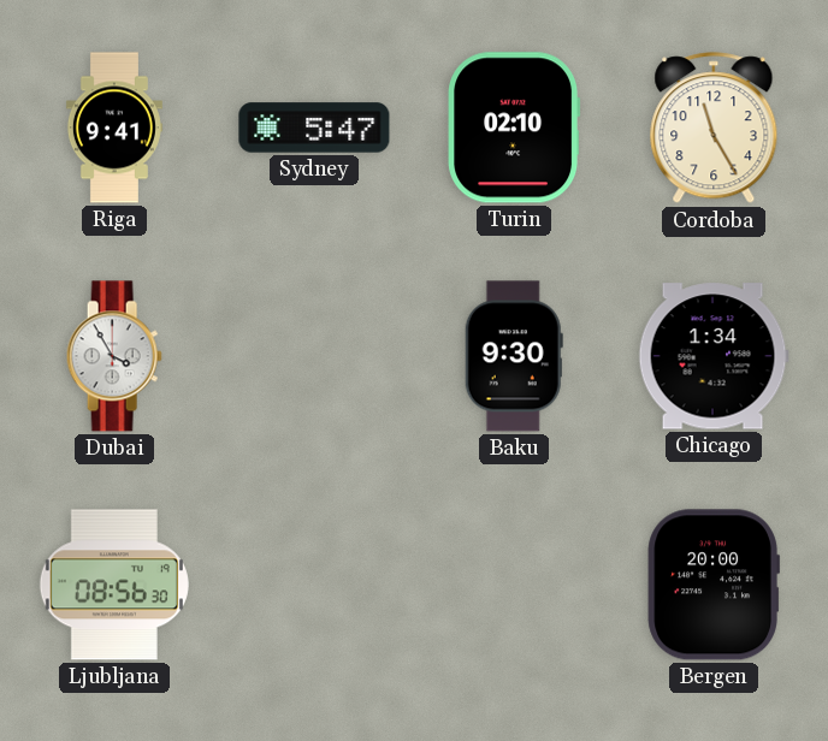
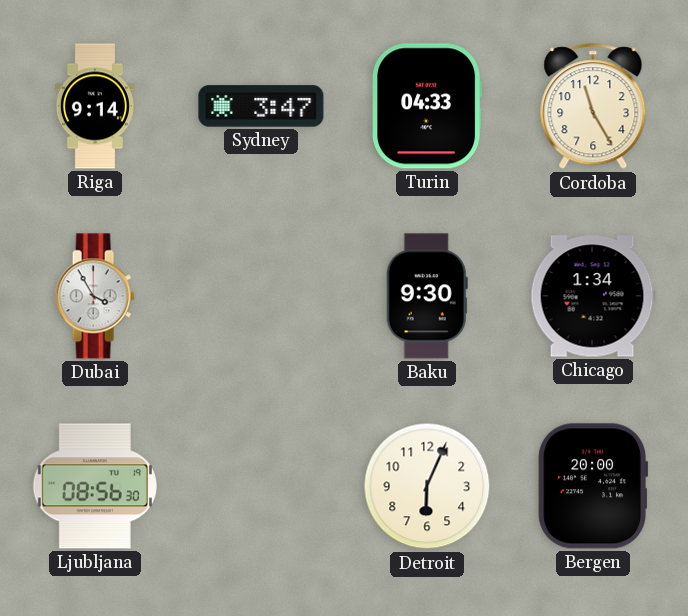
Riga: 9:41 -> 9:14
Sydney: 5:47 -> 3:47
Turin: 02:10 -> 04:33
Detroit: none -> 6:04
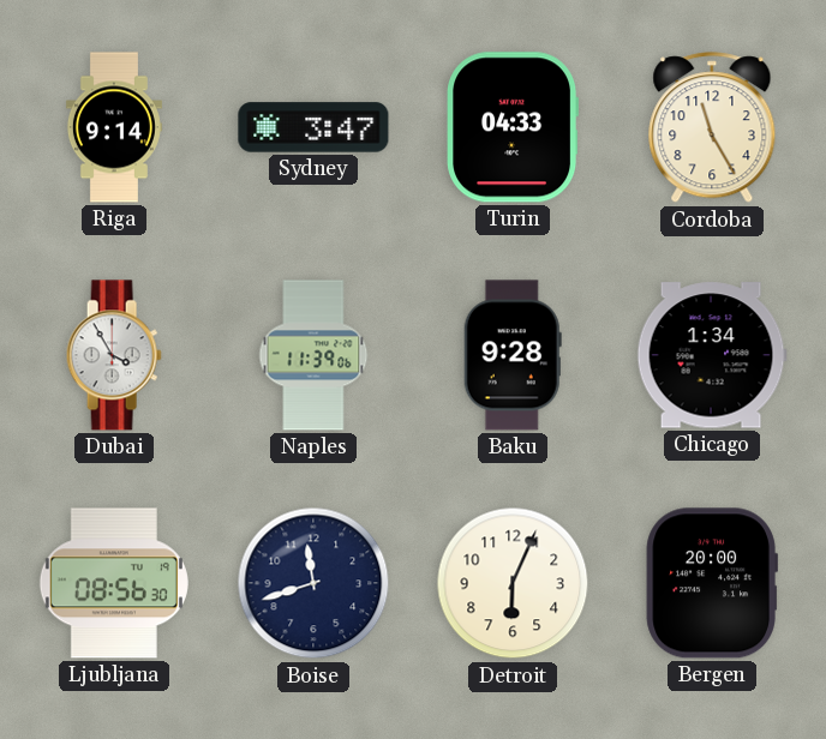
Naples: none -> 11:39
Baku: 9:30 -> 9:28
Boise: none -> 11:42
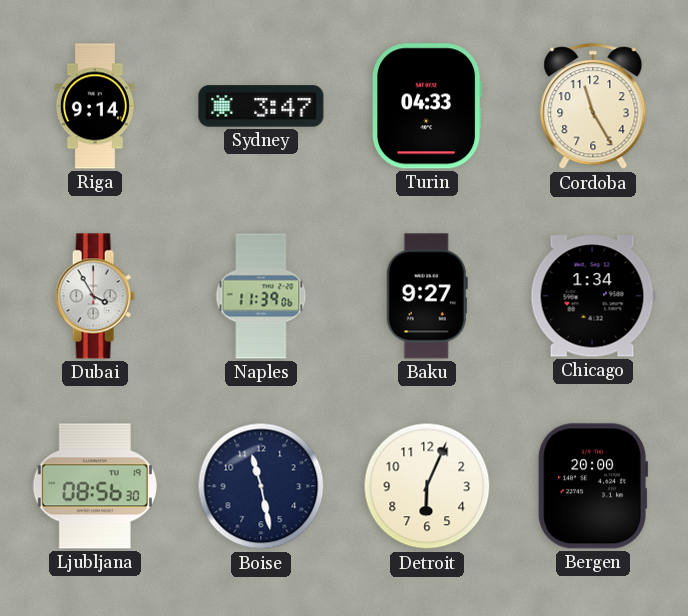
Baku: 9:28 -> 9:27
Boise: 11:42 -> 11:28
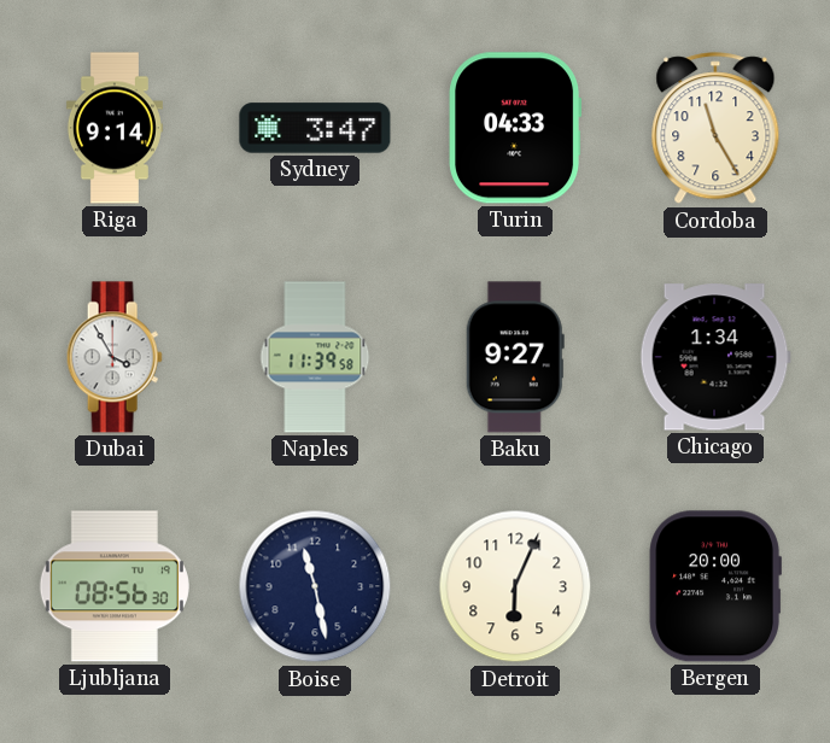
Naples: 11:39:06 -> 11:39:58
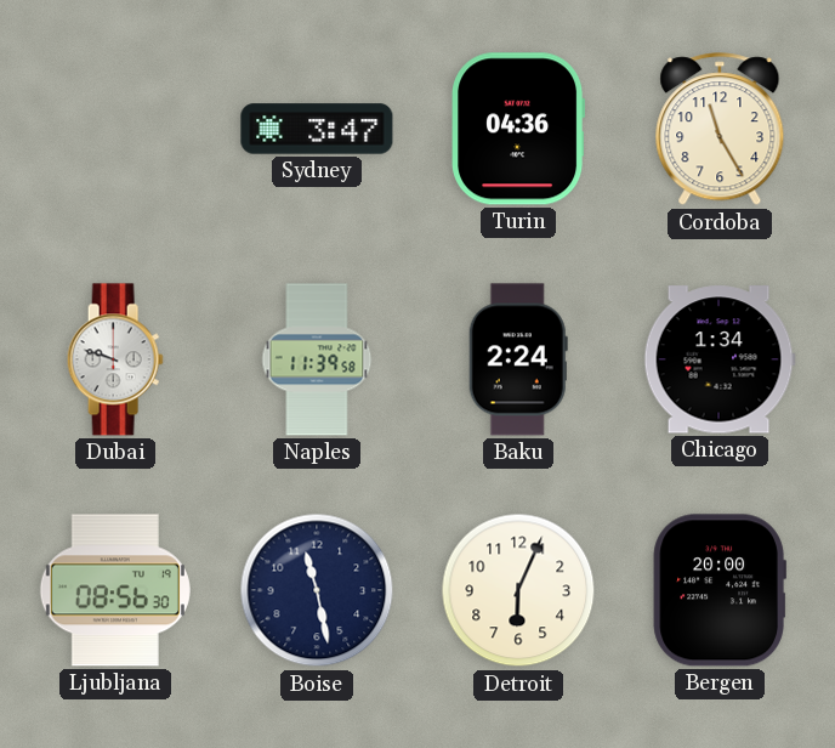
Riga: 9:14 -> none
Turin: 04:33 -> 04:36
Dubai: 3:55 -> 9:48
Baku: 9:27 -> 2:24
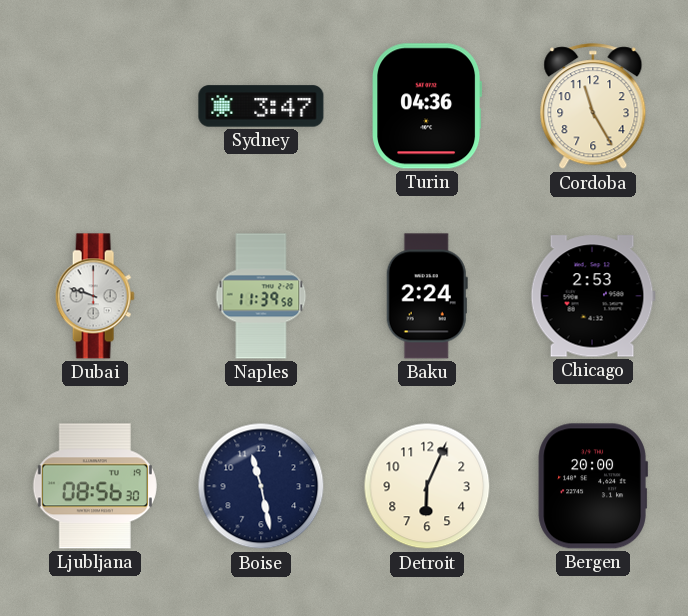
Chicago: 1:34 -> 2:53
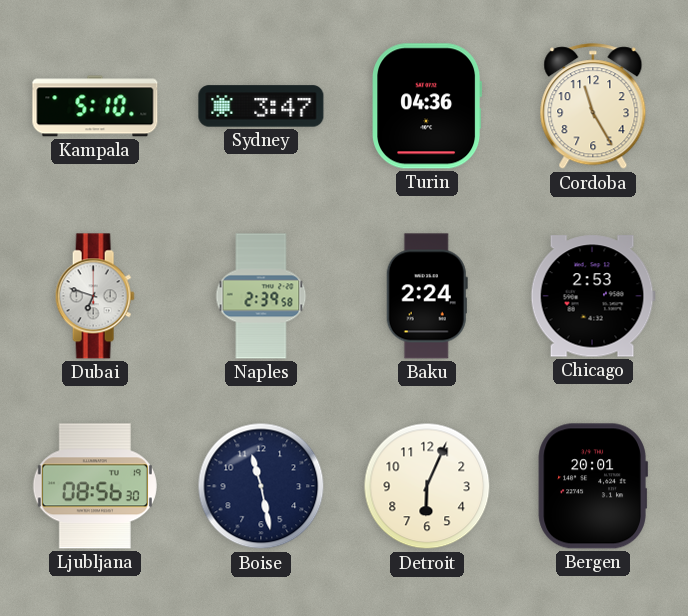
Kampala: none -> 5:10
Dubai: 9:48 -> 6:48
Naples: 11:39 -> 2:39
Bergen: 20:00 -> 20:01
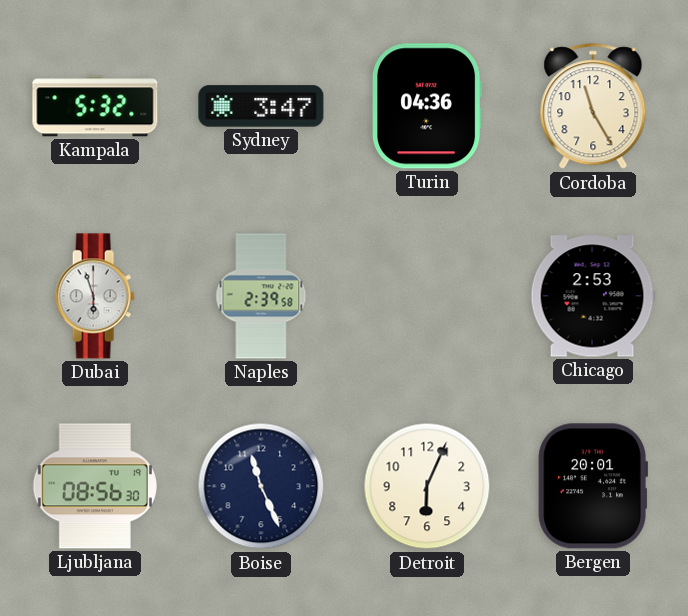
Kampala: 5:10 -> 5:32
Dubai: 6:48 -> 5:57
Baku: 2:24 -> none
Boise: 11:28 -> 11:26
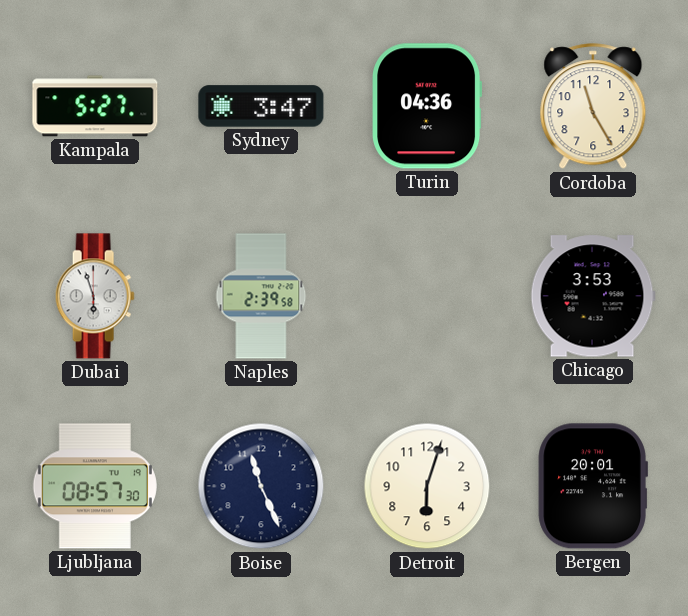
Kampala: 5:32 -> 5:27
Chicago: 2:53 -> 3:53
Ljubljana: 08:56 -> 08:57
Detroit: 6:04 -> 6:03
